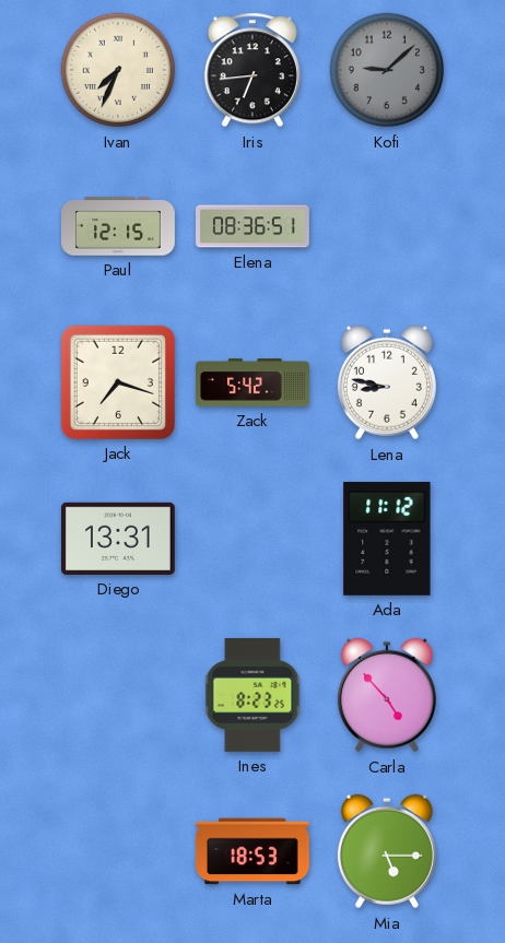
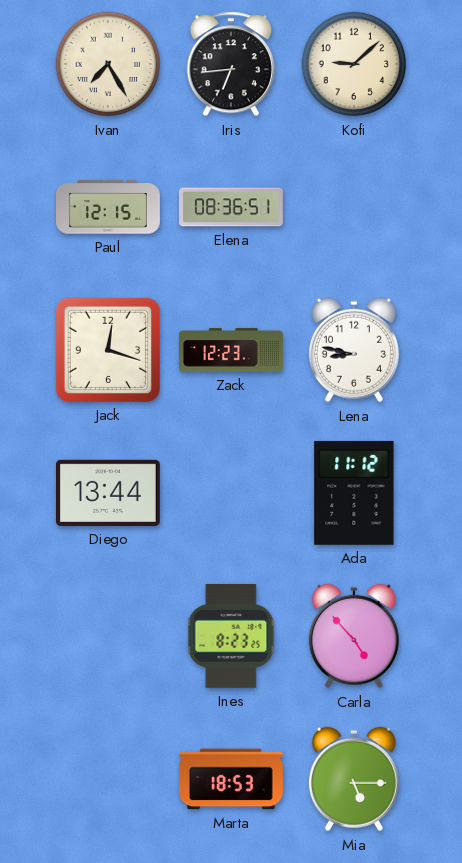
Ivan: 7:34 -> 7:25
Kofi dial: grey -> cream
Jack: 7:18 -> 12:18
Zack: 5:42 -> 12:23
Diego: 13:31 -> 13:44
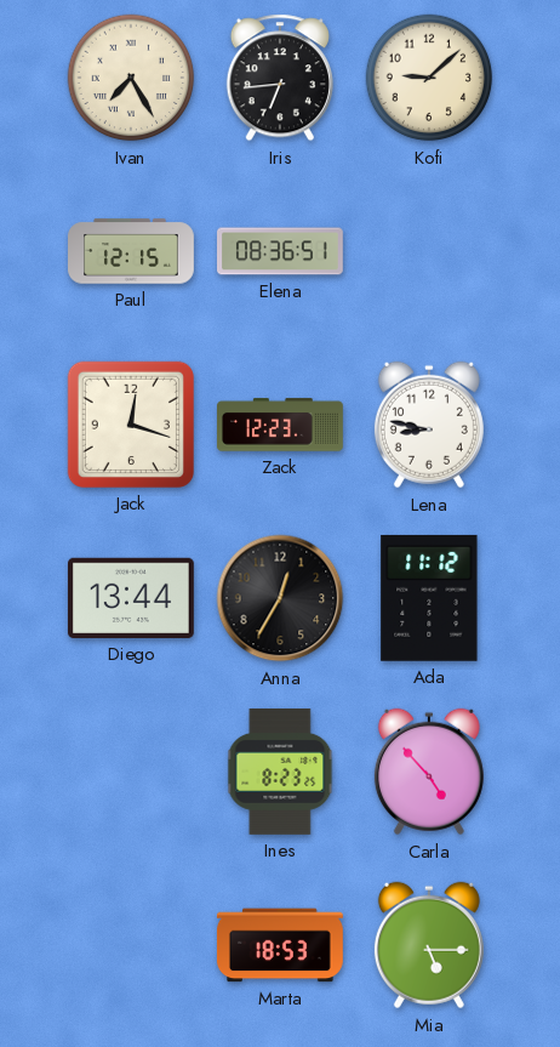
Anna: none -> 12:35
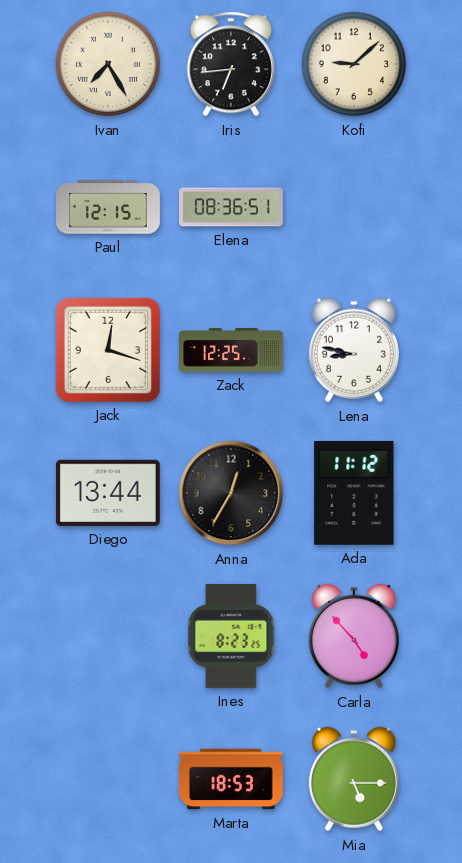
Zack: 12:23 -> 12:25
